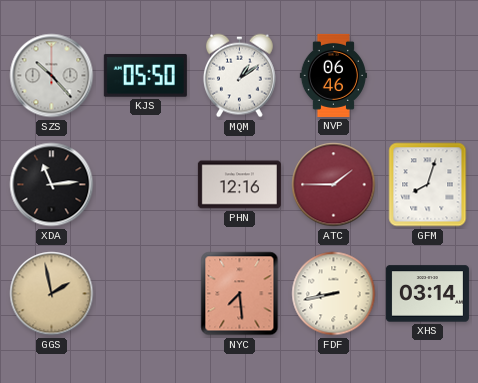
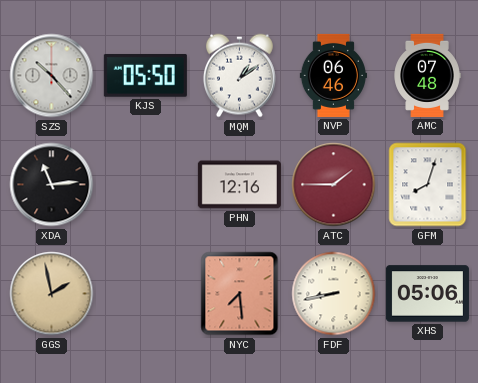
AMC: none -> 07:48
XHS: 03:14 -> 05:06
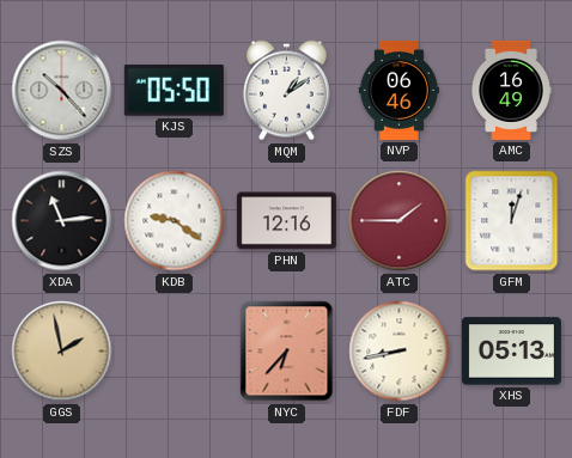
AMC: 07:48 -> 16:49
KDB: none -> 9:21
GFM: 8:03 -> 12:03
NYC: 7:29 -> 6:37
XHS: 05:06 -> 05:13
